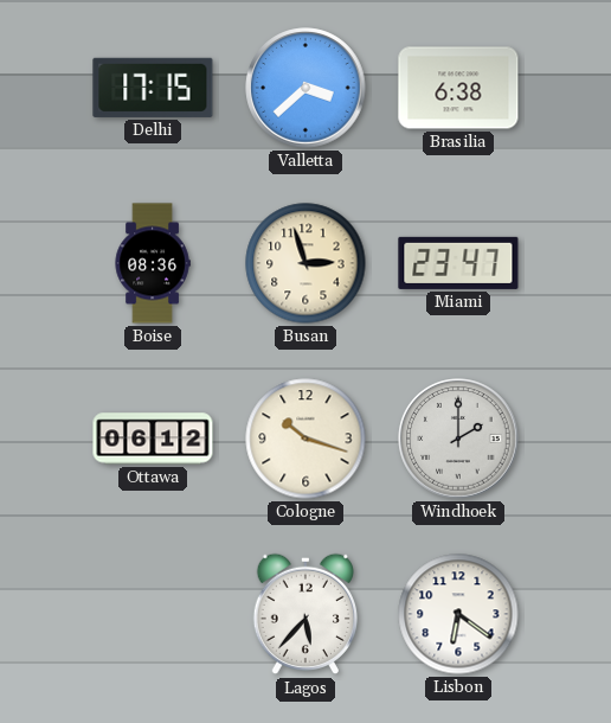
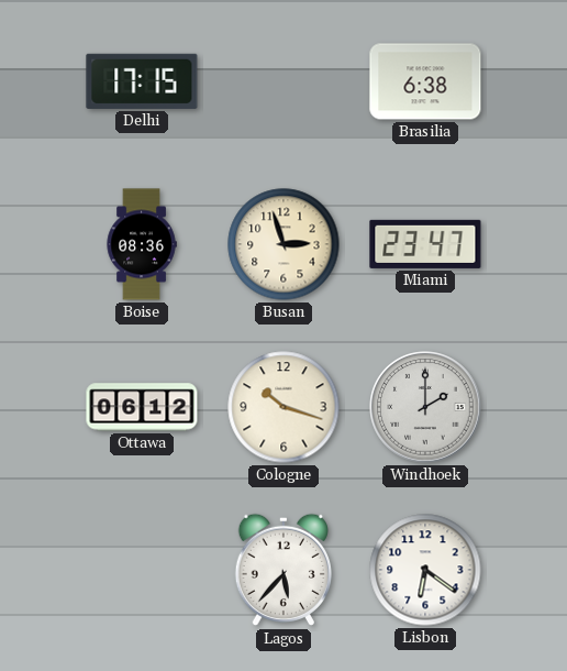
Valletta: 3:38 -> none
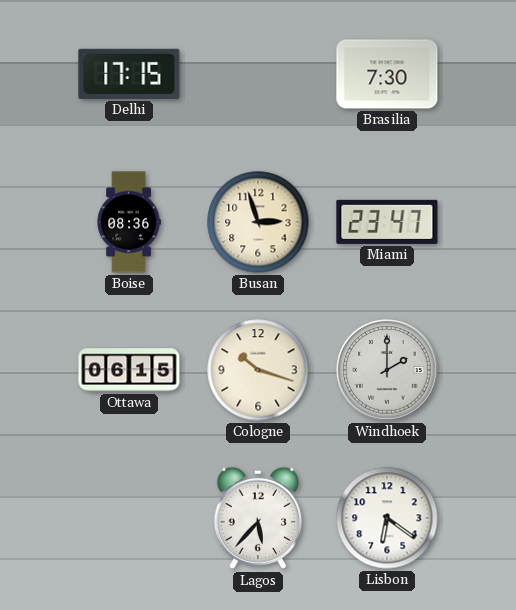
Brasilia: 6:38 -> 7:30
Ottawa: 06:12 -> 06:15
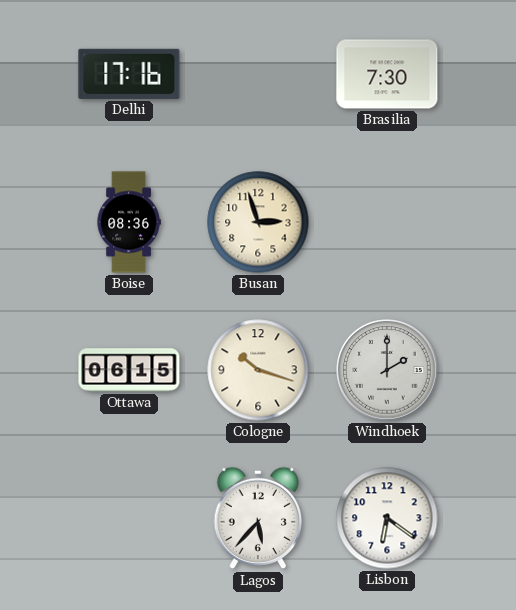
Delhi: 17:15 -> 17:16
Miami: 23:47 -> none
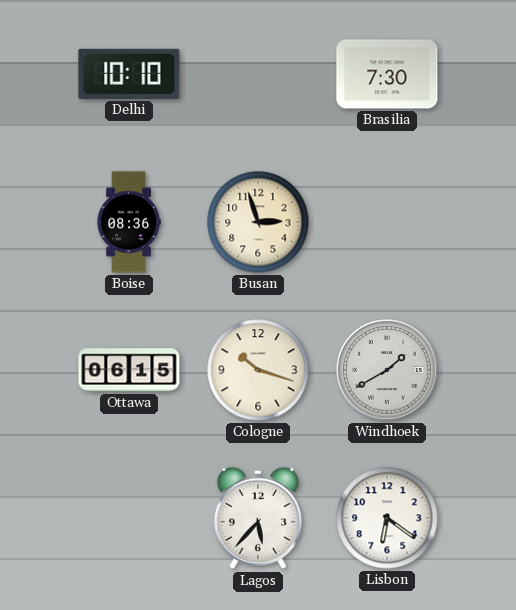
Delhi: 17:16 -> 10:10
Windhoek: 2:00 -> 1:40
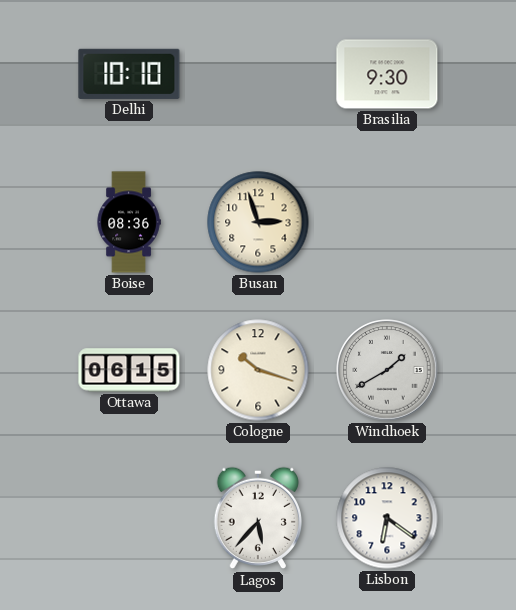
Brasilia: 7:30 -> 9:30
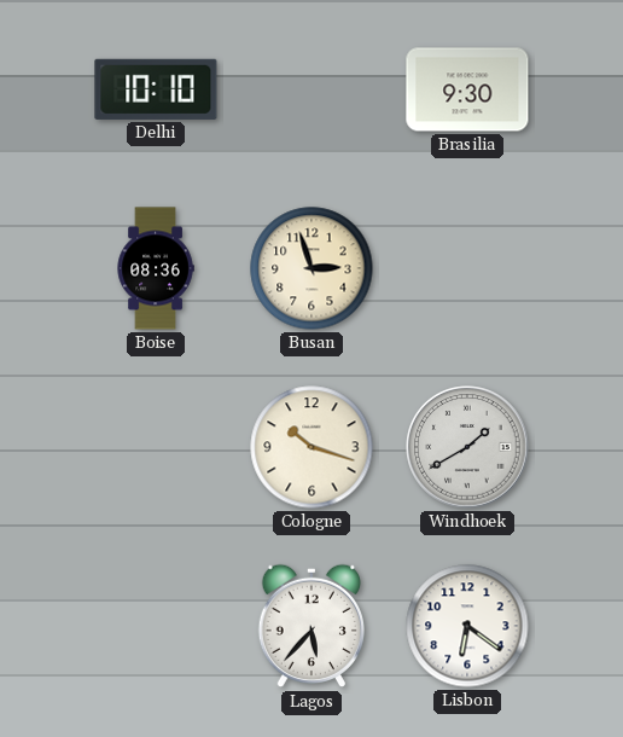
Ottawa: 06:15 -> none
